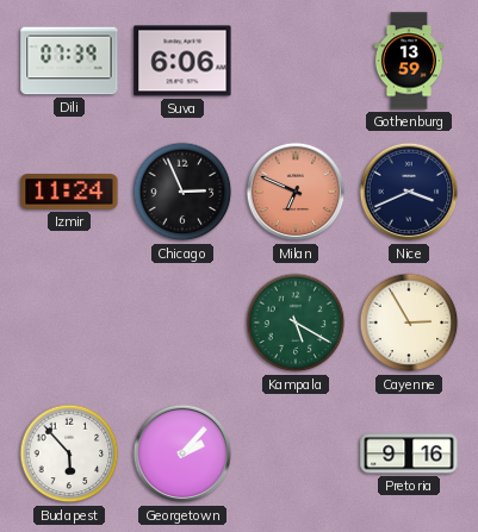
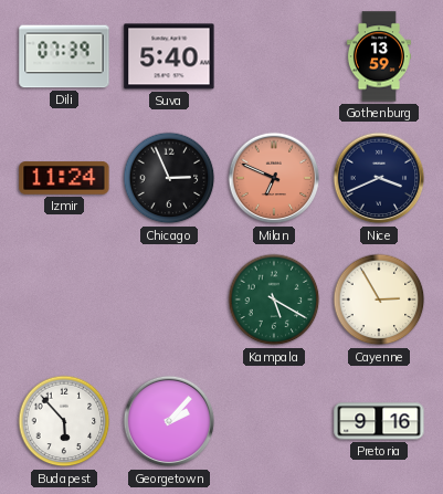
Suva: 6:06 -> 5:40
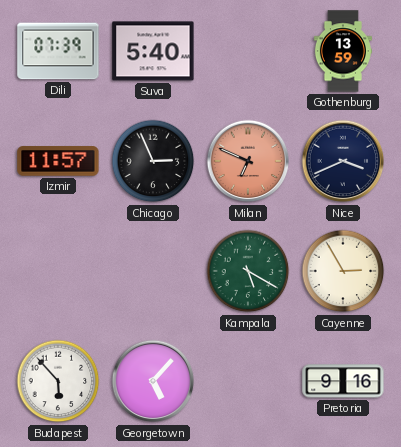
Izmir: 11:24 -> 11:57
Georgetown: 2:07 -> 5:07
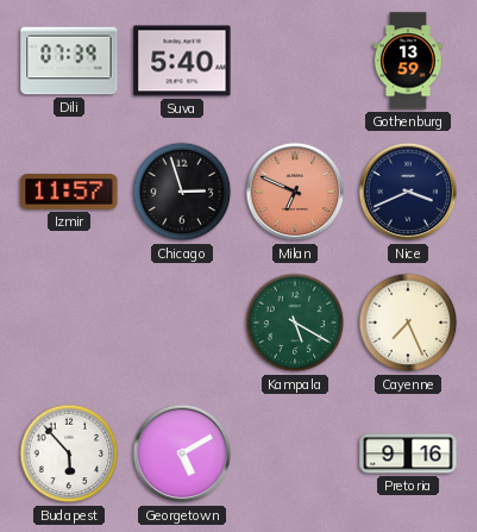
Chicago: 2:56 -> 2:57
Cayenne: 2:55 -> 7:26
Georgetown: 5:07 -> 5:10
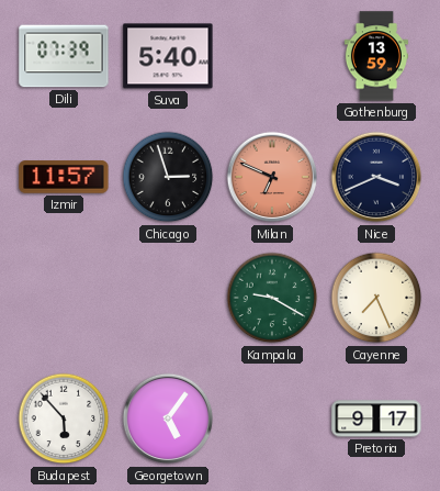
Kampala: 5:20 -> 9:20
Georgetown: 5:10 -> 5:06
Pretoria: 9:16 -> 9:17
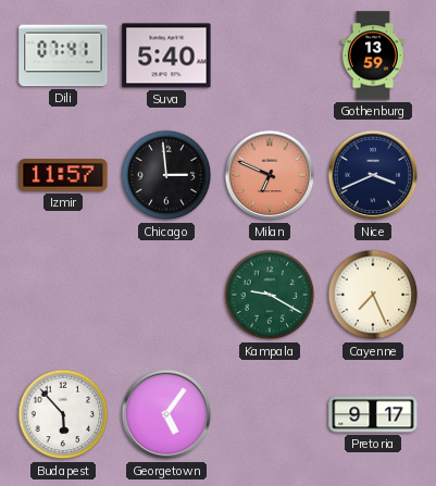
Dili: 07:39 -> 07:41
Chicago: 2:57 -> 2:59
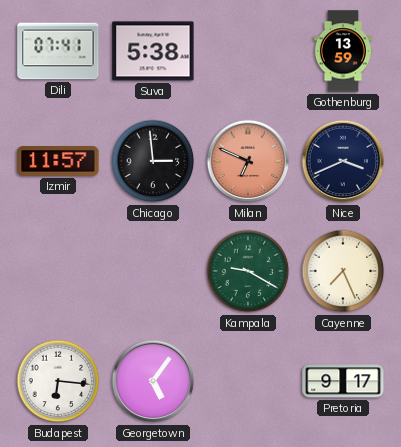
Suva: 5:40 -> 5:38
Budapest: 5:53 -> 6:16
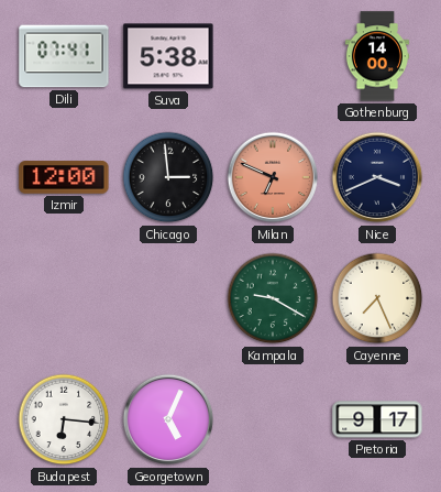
Gothenburg: 13:59 -> 14:00
Izmir: 11:57 -> 12:00
Georgetown: 5:06 -> 5:04
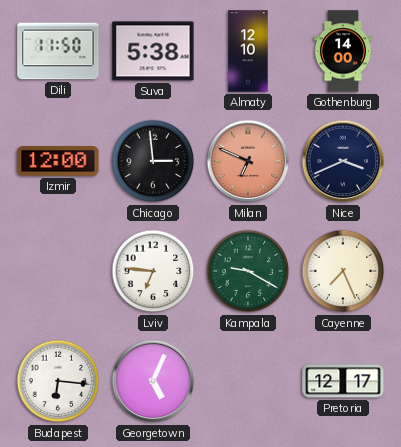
Dili: 07:41 -> 11:50
Almaty: none -> 12:10
Lviv: none -> 6:46
Pretoria: 9:17 -> 12:17
